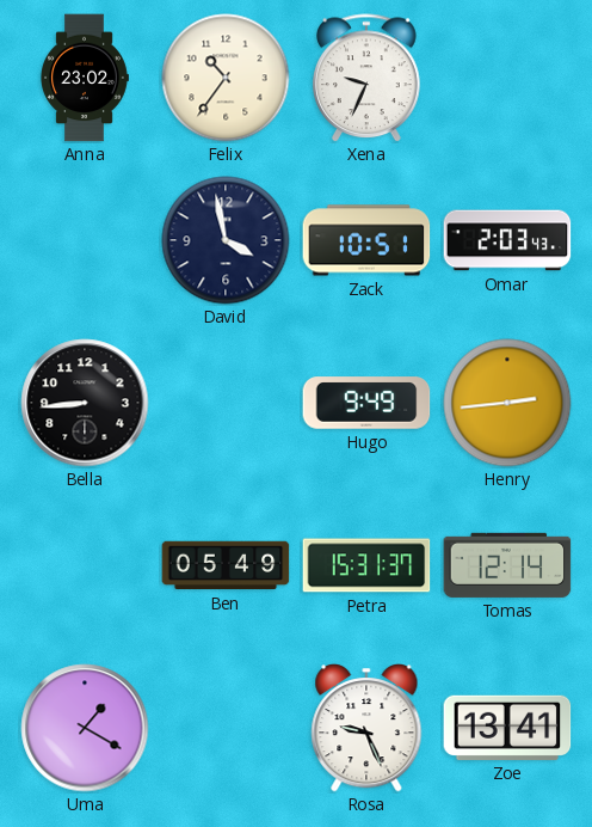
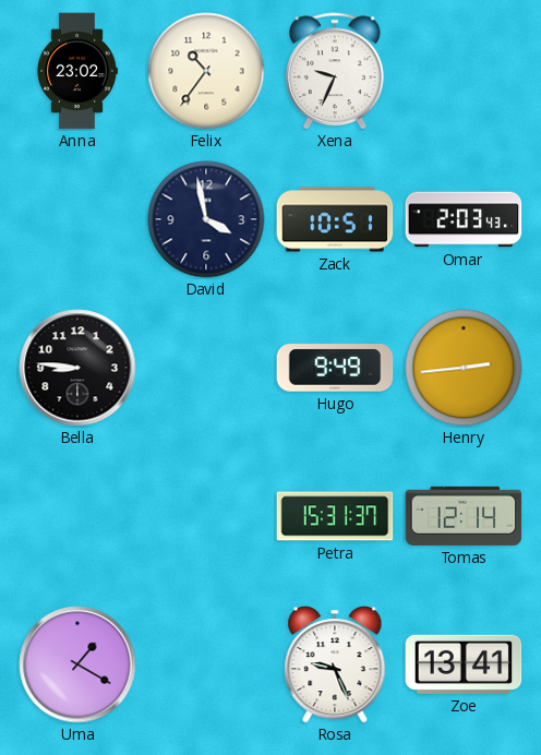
Bella: 8:44 -> 8:46
Ben: 05:49 -> none
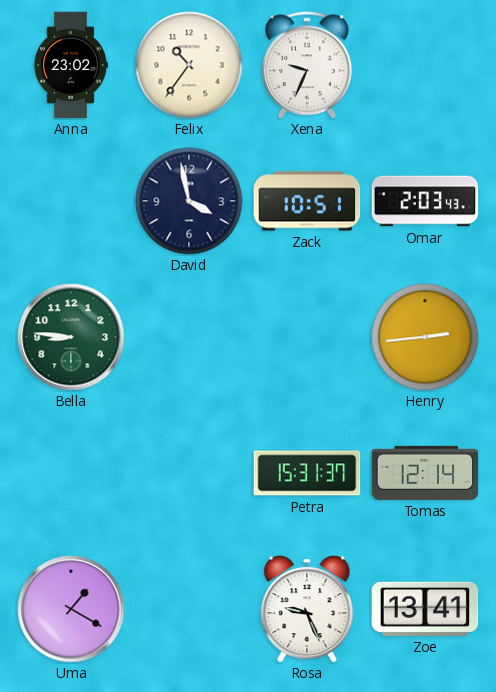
Bella dial: black -> green
Hugo: 9:49 -> none
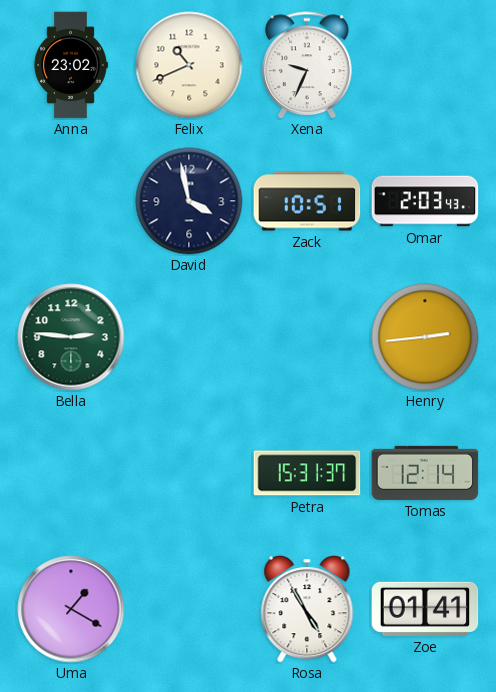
Felix: 10:36 -> 10:41
Bella: 8:46 -> 2:46
Rosa: 9:26 -> 4:55
Zoe: 13:41 -> 01:41
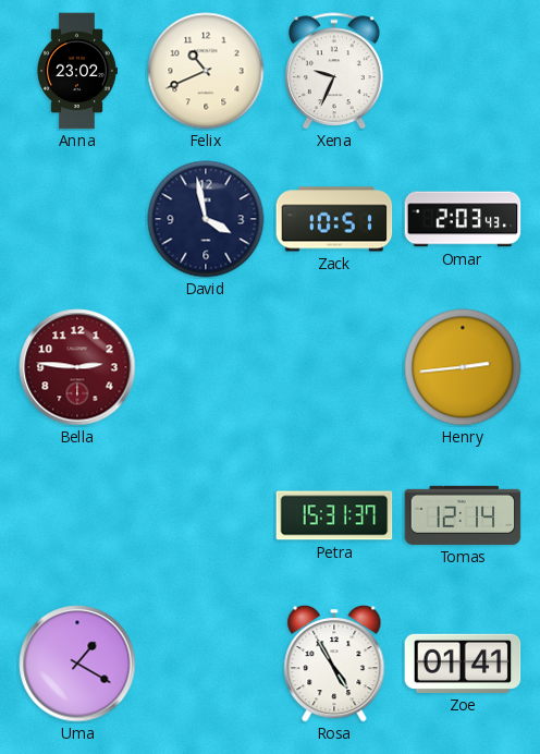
Bella dial: green -> burgundy
